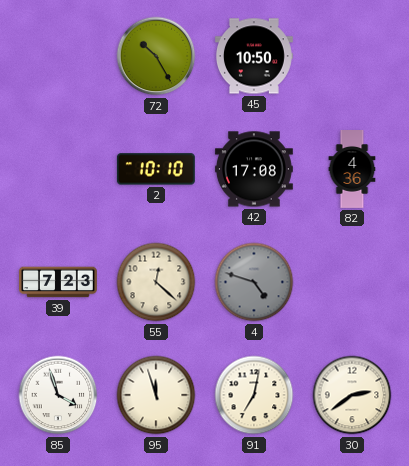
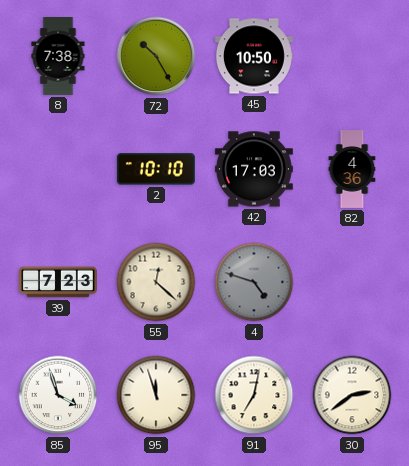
8: none -> 7:38
42: 17:08 -> 17:03
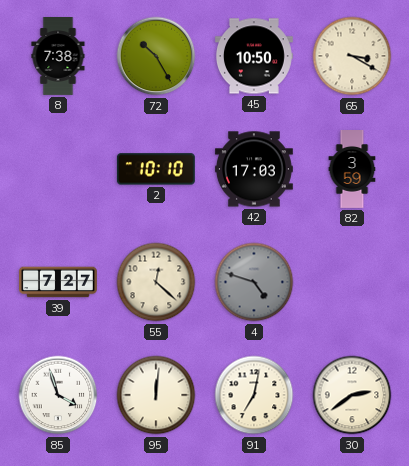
65: none -> 3:20
82: 4:36 -> 3:59
39: 7:23 -> 7:27
95: 11:57 -> 12:01
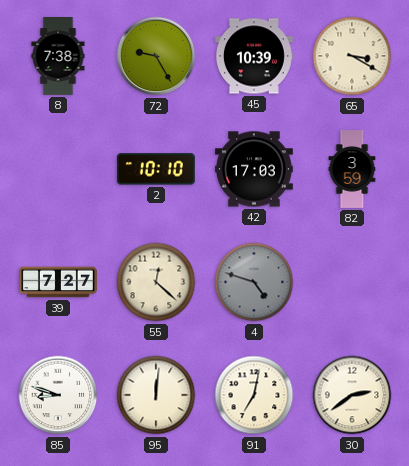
72: 10:25 -> 9:25
45: 10:50 -> 10:39
85: 3:57 -> 8:48
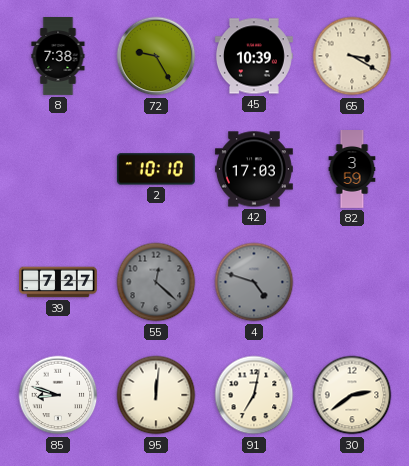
55 dial: cream -> grey
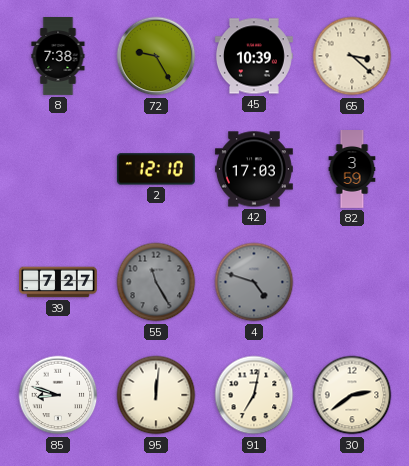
65: 3:20 -> 3:22
2: 10:10 -> 12:10
55: 12:22 -> 11:25
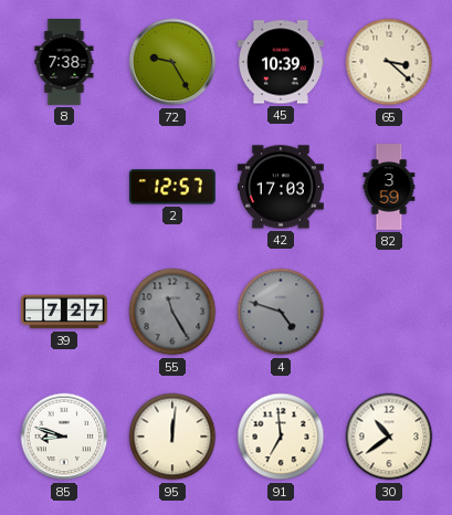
2: 12:10 -> 12:57
91: 7:02 -> 6:59
30: 2:39 -> 10:39
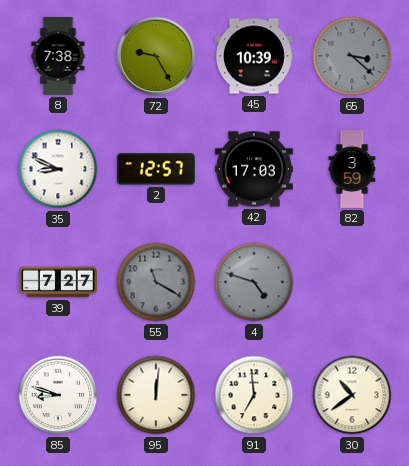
65 dial: cream -> grey
35: none -> 8:49
55: 11:25 -> 11:20
